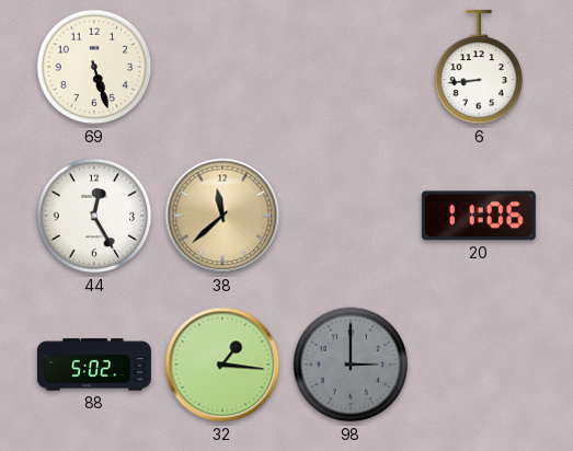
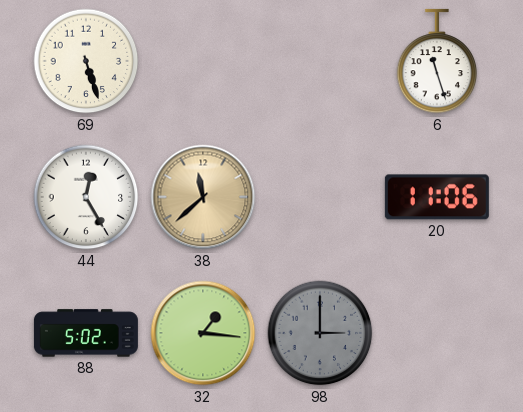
6: 8:44 -> 11:27
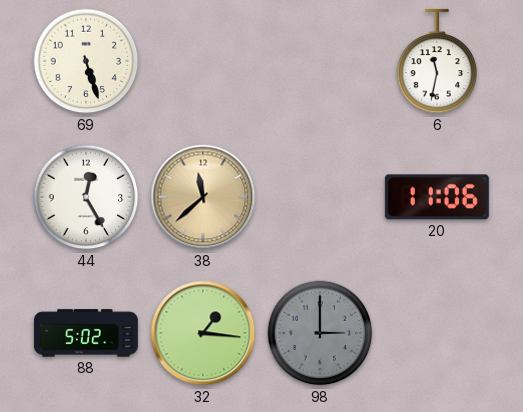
6: 11:27 -> 11:32
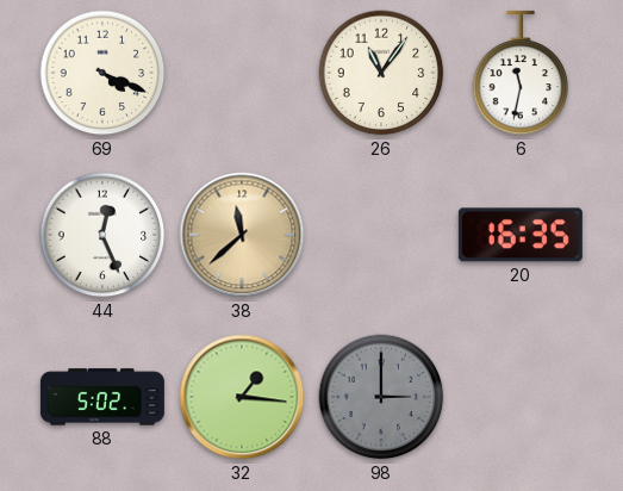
69: 5:27 -> 4:19
26: none -> 11:06
44: 12:25 -> 12:26
20: 11:06 -> 16:35
